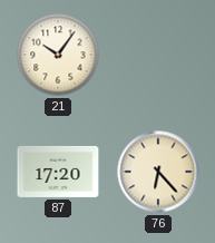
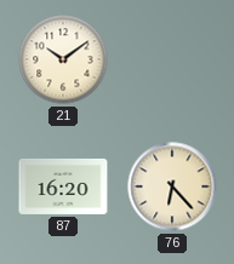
21: 10:06 -> 10:09
87: 17:20 -> 16:20
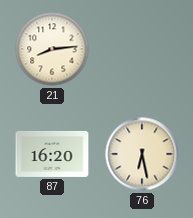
21: 10:09 -> 8:14
76: 6:23 -> 6:28
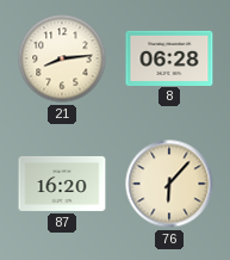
8: none -> 06:28
76: 6:28 -> 6:07
